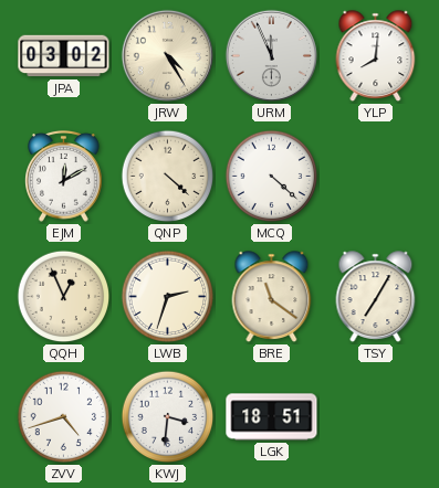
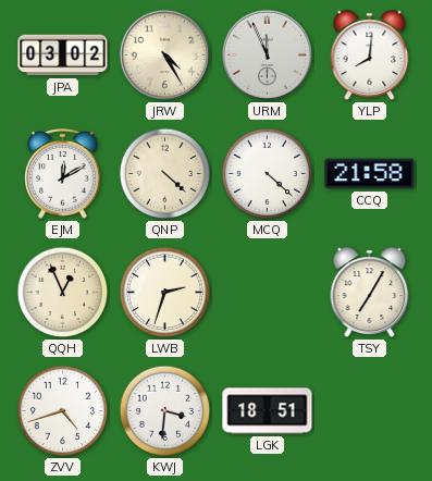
CCQ: none -> 21:58
BRE: 11:21 -> none
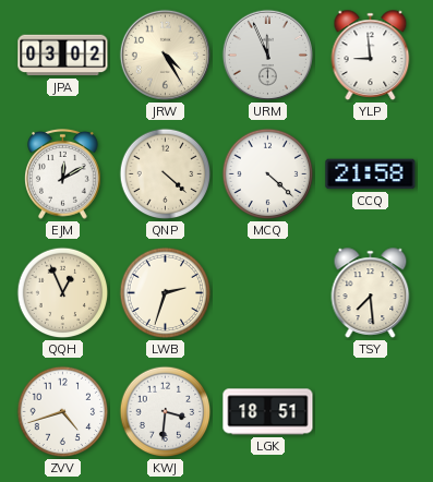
YLP: 8:01 -> 8:59
TSY: 7:05 -> 7:29
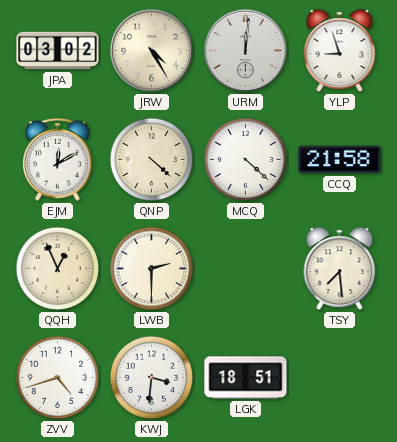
URM: 11:56 -> 12:01
YLP: 8:59 -> 8:57
LWB: 2:33 -> 2:30
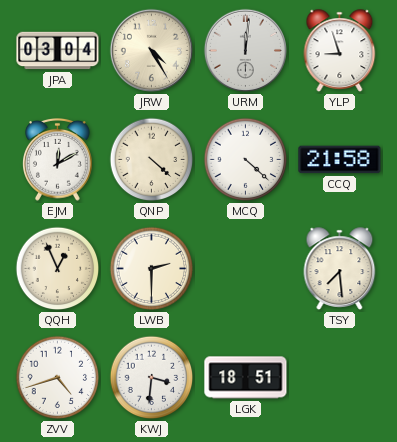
JPA: 03:02 -> 03:04
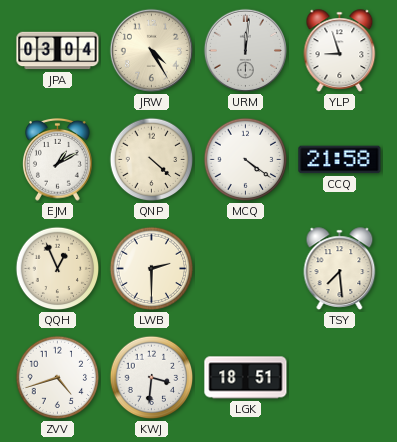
EJM: 12:10 -> 1:10
MCQ: 4:22 -> 4:21
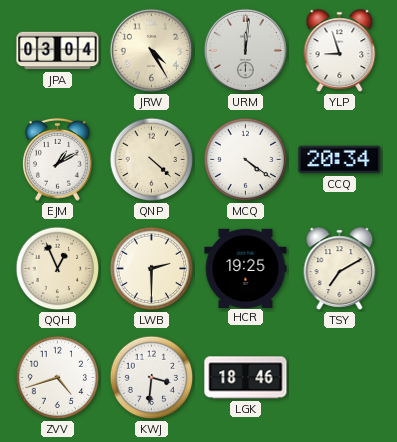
CCQ: 21:58 -> 20:34
HCR: none -> 19:25
TSY: 7:29 -> 7:10
LGK: 18:51 -> 18:46
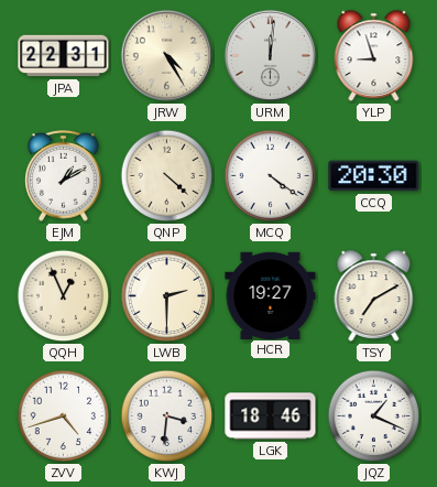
JPA: 03:04 -> 22:31
CCQ: 20:34 -> 20:30
HCR: 19:25 -> 19:27
JQZ: none -> 1:19
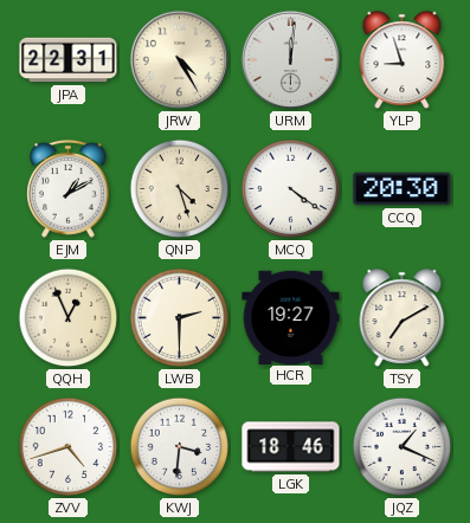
QNP: 4:22 -> 4:27
